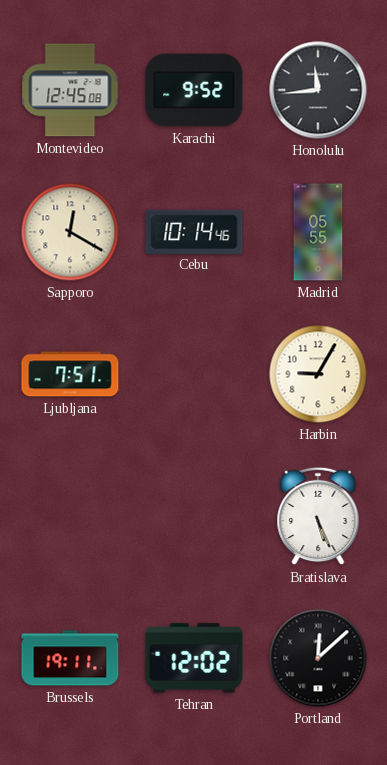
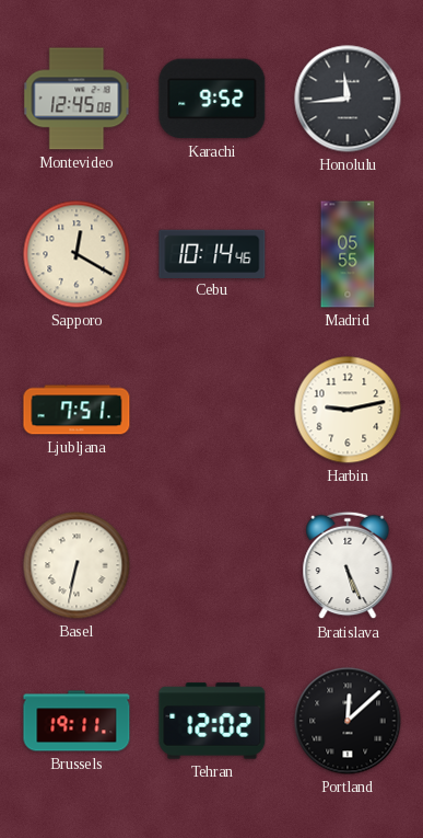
Harbin: 9:05 -> 9:13
Basel: none -> 6:32
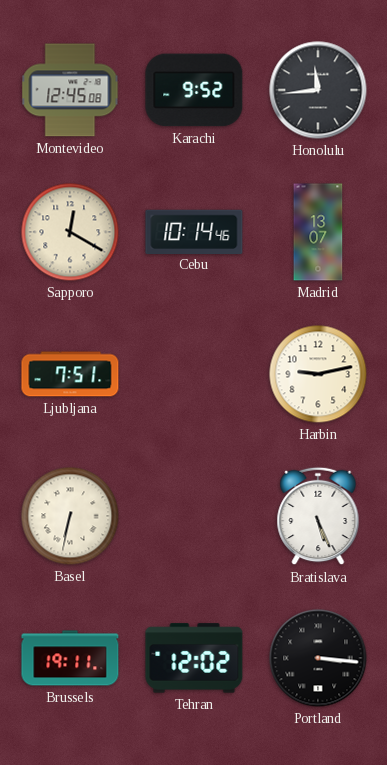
Madrid: 05:55 -> 13:07
Portland: 12:08 -> 3:16
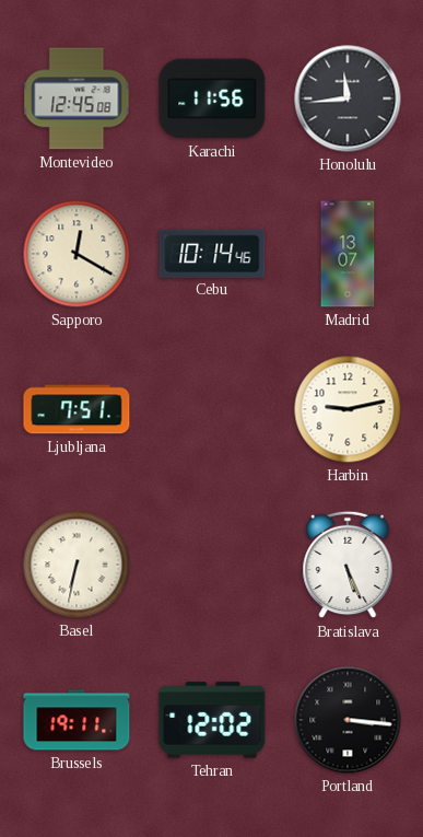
Karachi: 9:52 -> 11:56
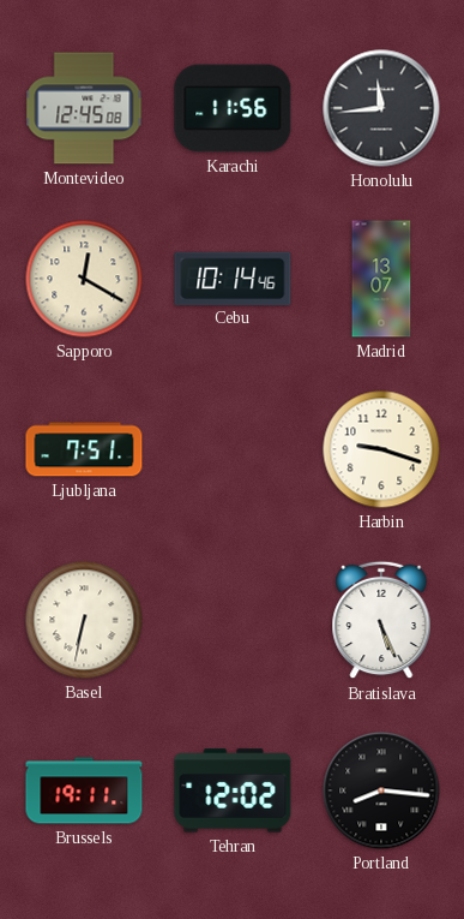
Harbin: 9:13 -> 9:18
Portland: 3:16 -> 8:16
